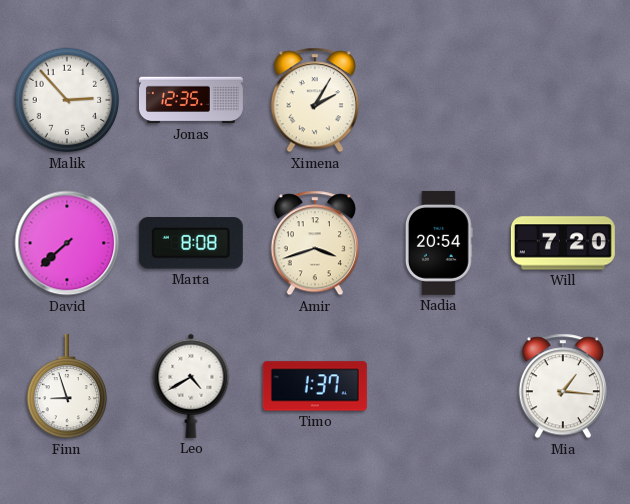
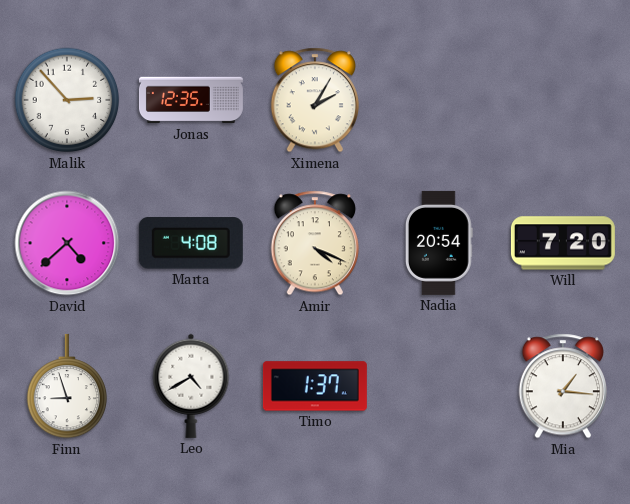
David: 7:38 -> 4:38
Marta: 8:08 -> 4:08
Amir: 3:42 -> 4:19
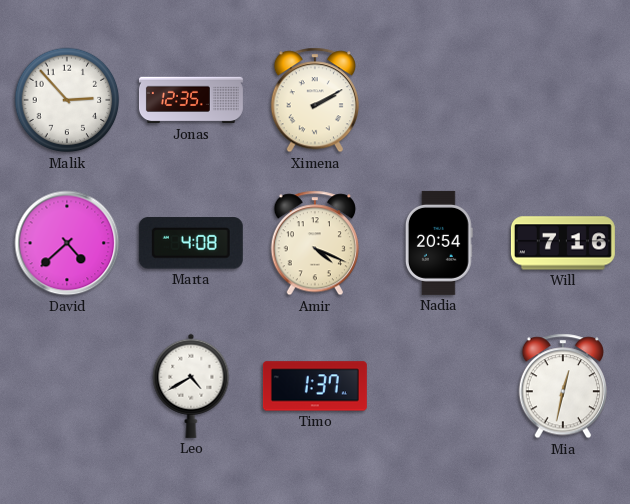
Ximena: 2:05 -> 2:10
Will: 7:20 -> 7:16
Finn: 8:57 -> none
Mia: 1:16 -> 12:32
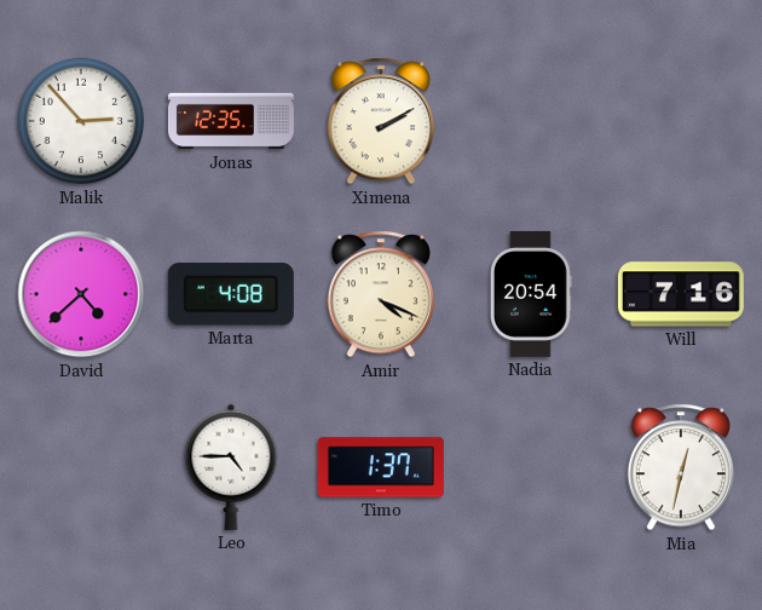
Leo: 4:40 -> 4:45
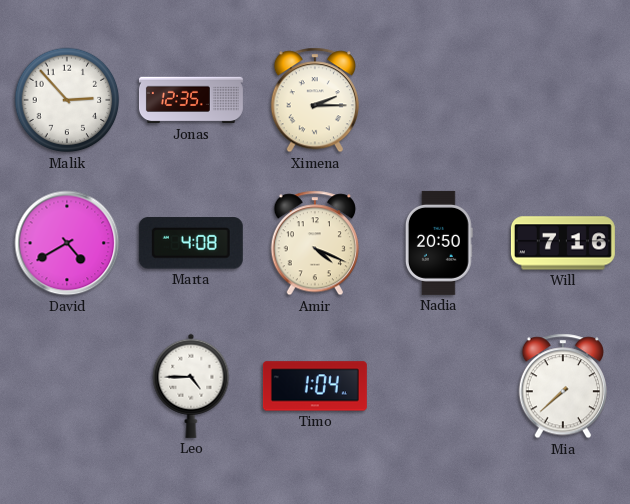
Ximena: 2:10 -> 2:15
David: 4:38 -> 4:40
Nadia: 20:54 -> 20:50
Timo: 1:37 -> 1:04
Mia: 12:32 -> 7:38
